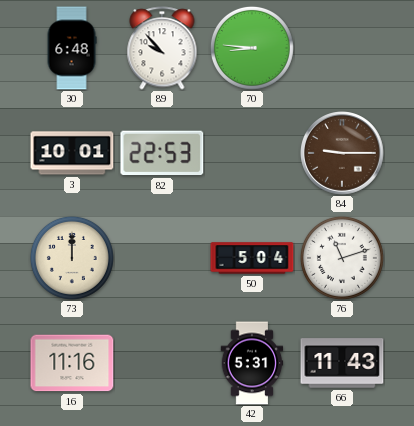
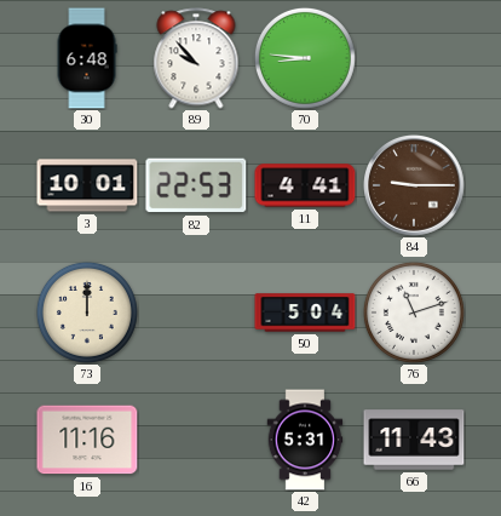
11: none -> 4:41
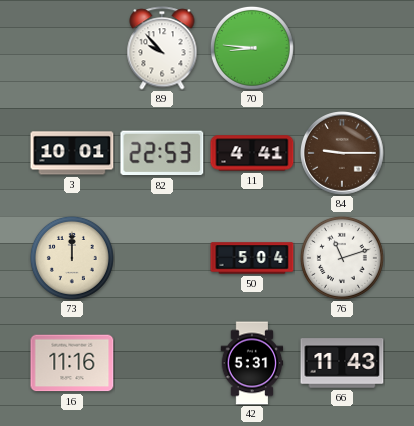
30: 6:48 -> none
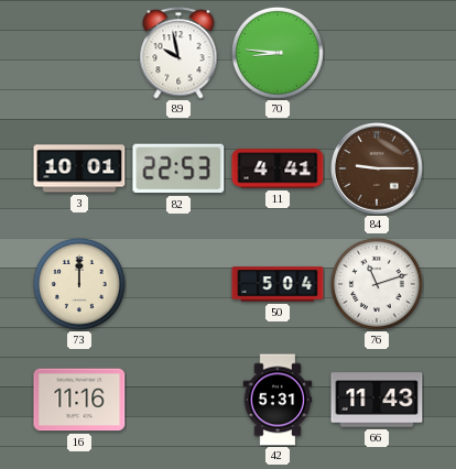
89: 9:53 -> 9:58
